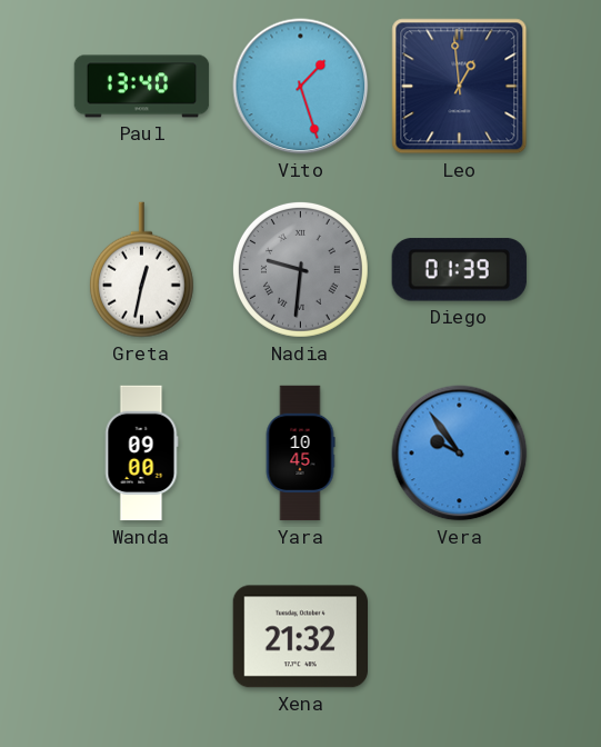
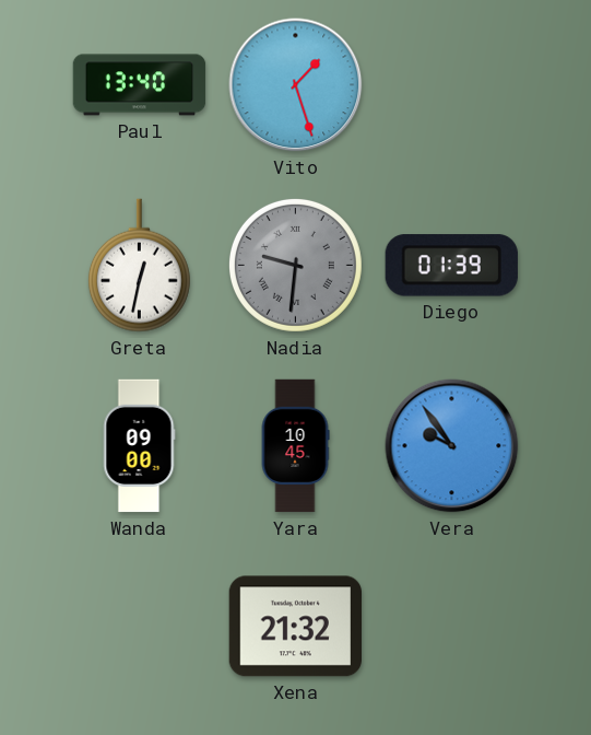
Leo: 12:59 -> none
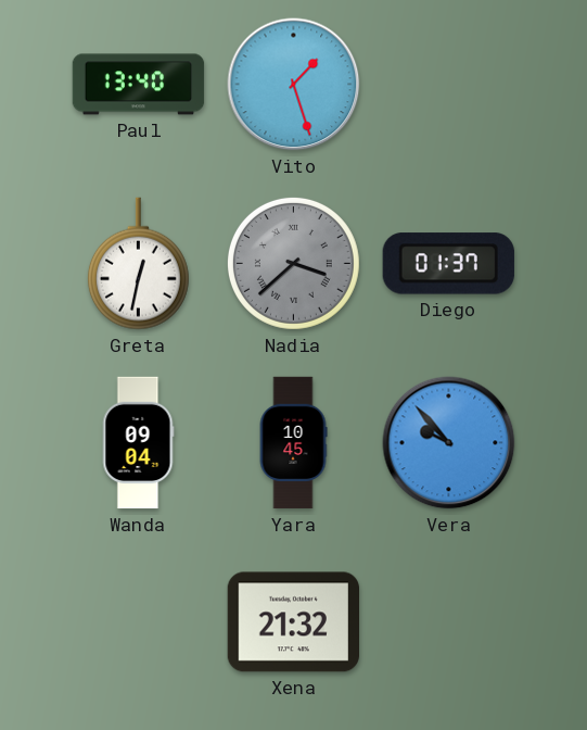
Nadia: 9:31 -> 3:38
Diego: 01:39 -> 01:37
Wanda: 09:00 -> 09:04
Vera: 9:54 -> 9:53
